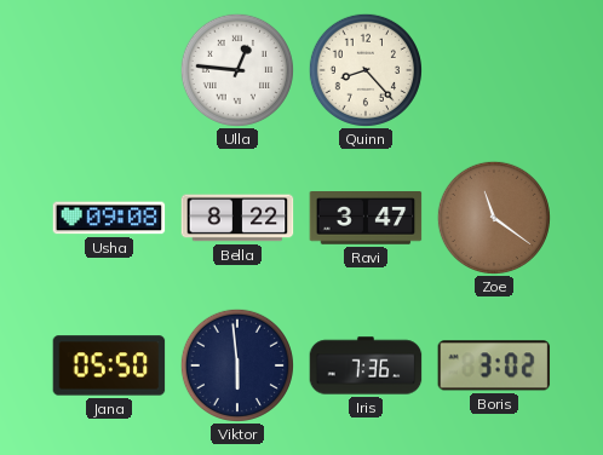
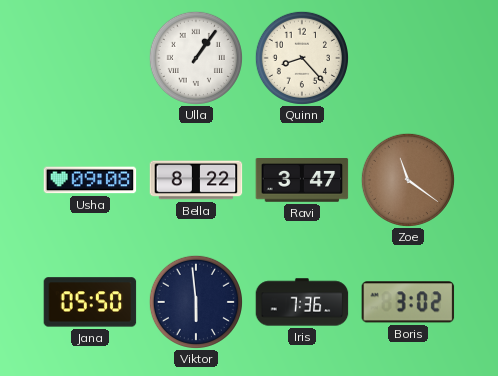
Ulla: 12:46 -> 1:06
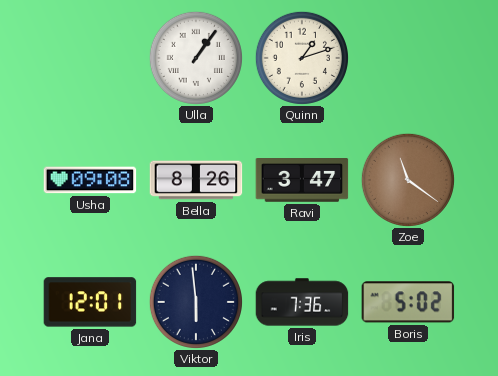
Quinn: 8:23 -> 1:12
Bella: 8:22 -> 8:26
Jana: 05:50 -> 12:01
Boris: 3:02 -> 5:02
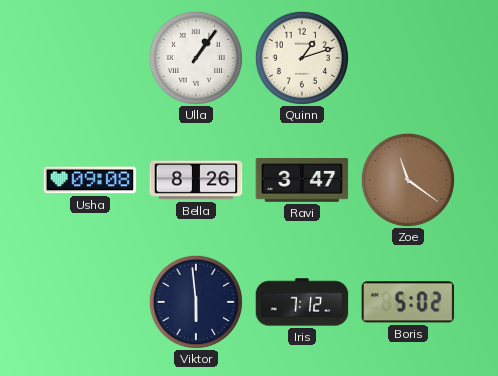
Jana: 12:01 -> none
Iris: 7:36 -> 7:12
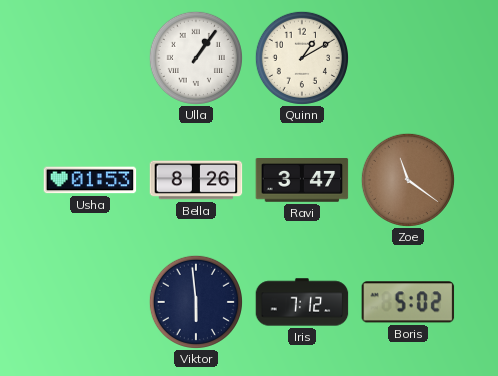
Quinn: 1:12 -> 1:10
Usha: 09:08 -> 01:53
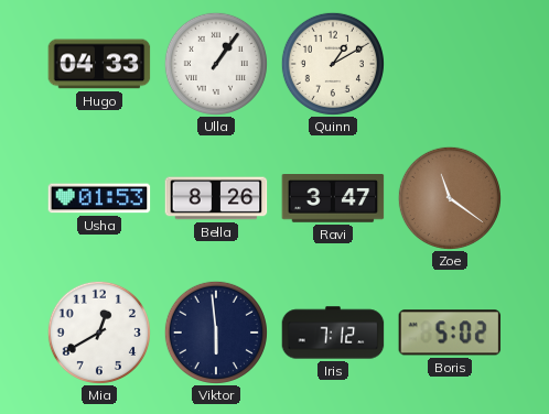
Hugo: none -> 04:33
Mia: none -> 12:40
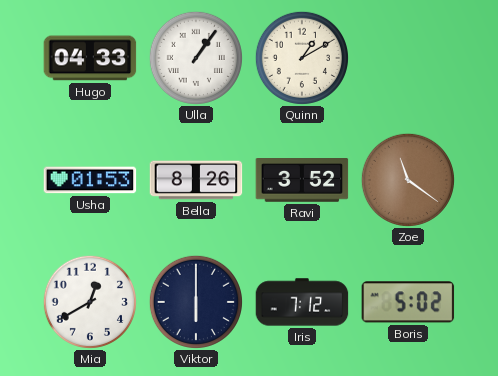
Ravi: 3:47 -> 3:52
Viktor: 5:59 -> 6:00
